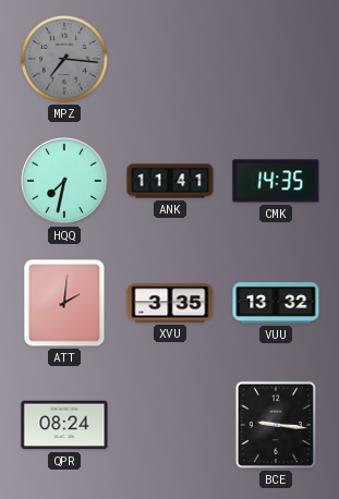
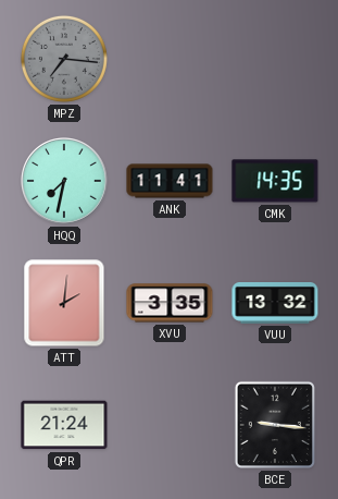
QPR: 08:24 -> 21:24
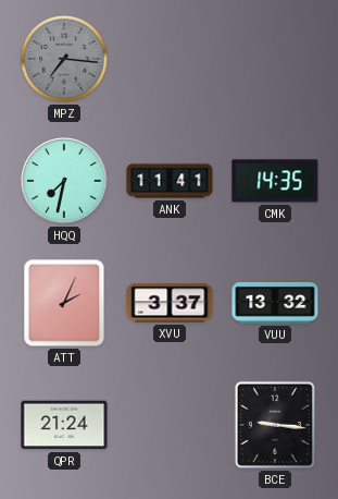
ATT: 2:01 -> 2:04
XVU: 3:35 -> 3:37
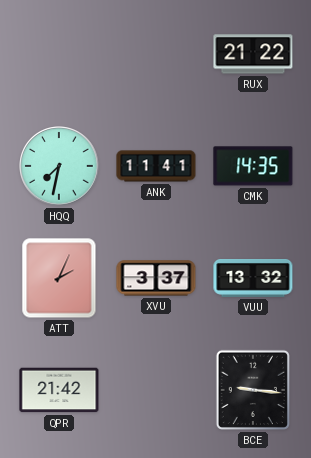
MPZ: 7:16 -> none
RUX: none -> 21:22
QPR: 21:24 -> 21:42
